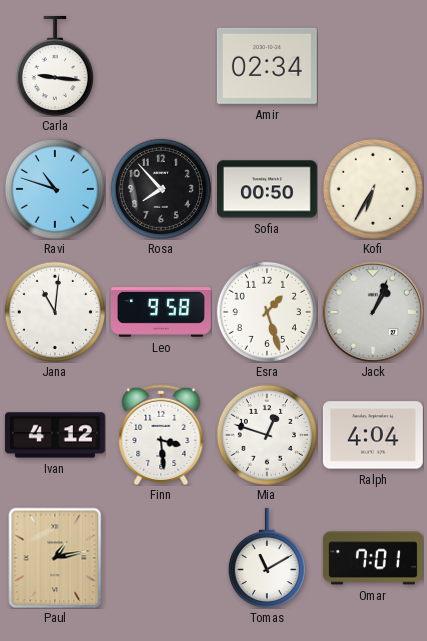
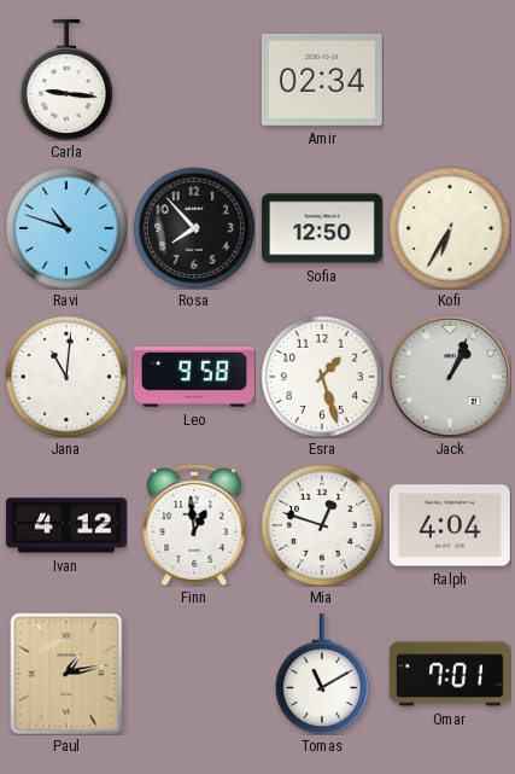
Sofia: 00:50 -> 12:50
Finn: 3:29 -> 12:59
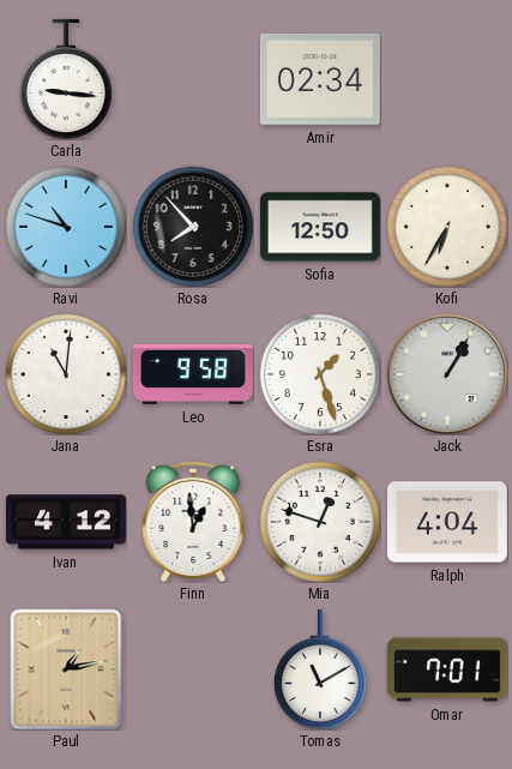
Jack: 1:04 -> 1:05
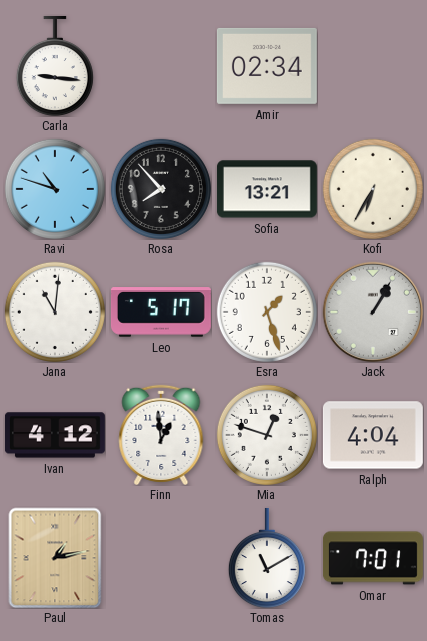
Sofia: 12:50 -> 13:21
Leo: 9:58 -> 5:17
